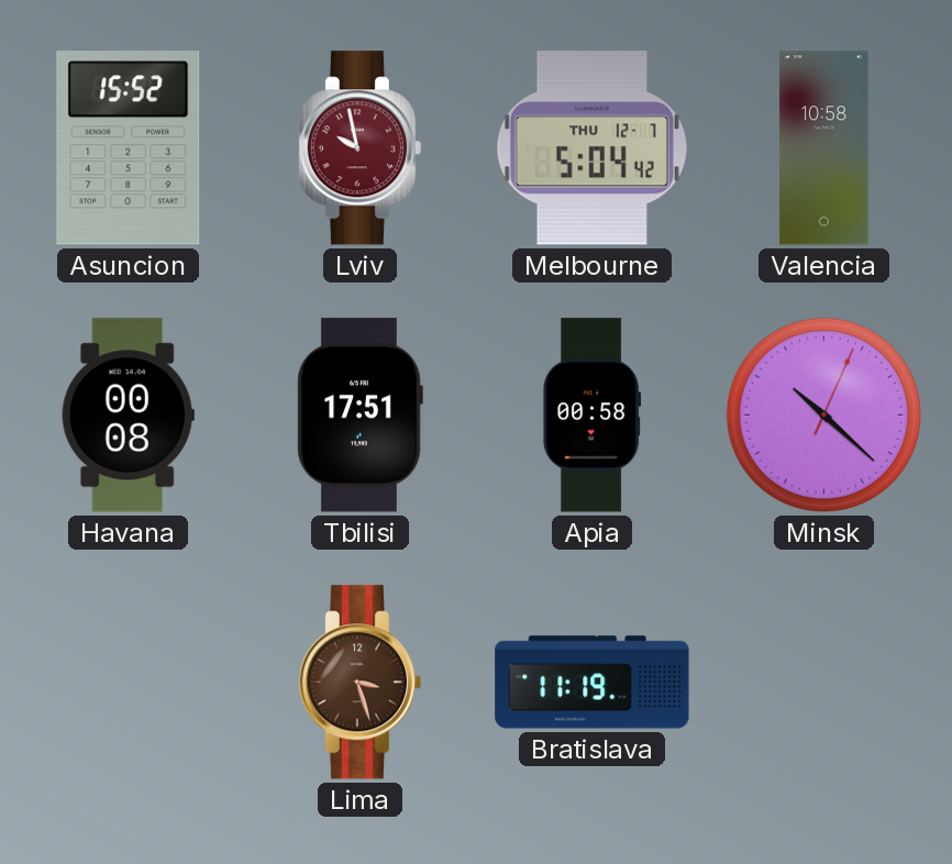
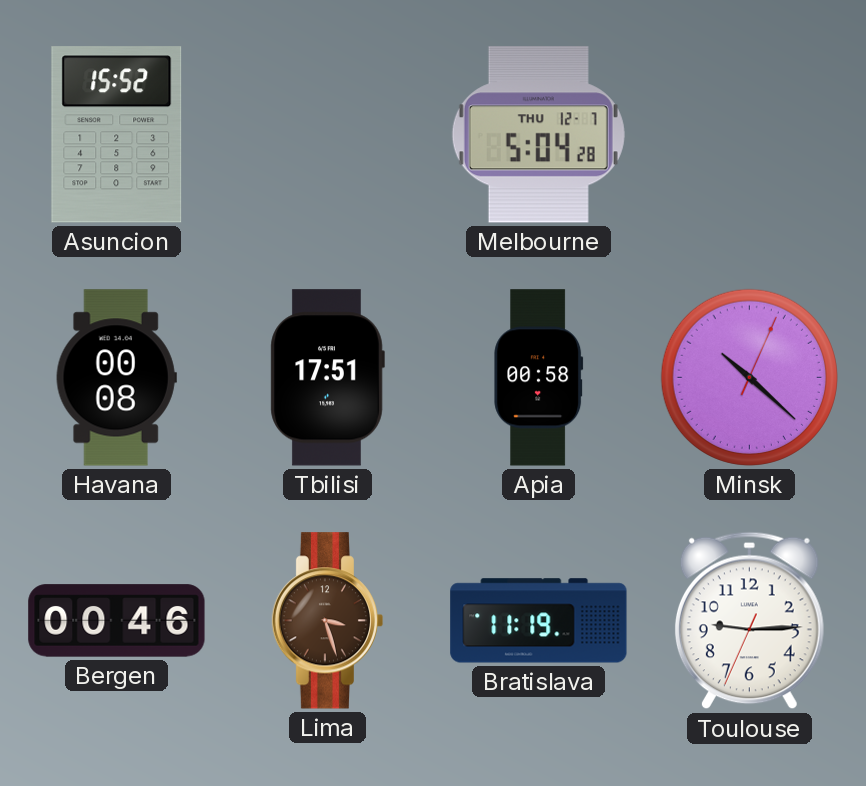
Lviv: 9:58 -> none
Melbourne: 5:04:42 -> 5:04:28
Valencia: 10:58 -> none
Bergen: none -> 00:46
Toulouse: none -> 9:14
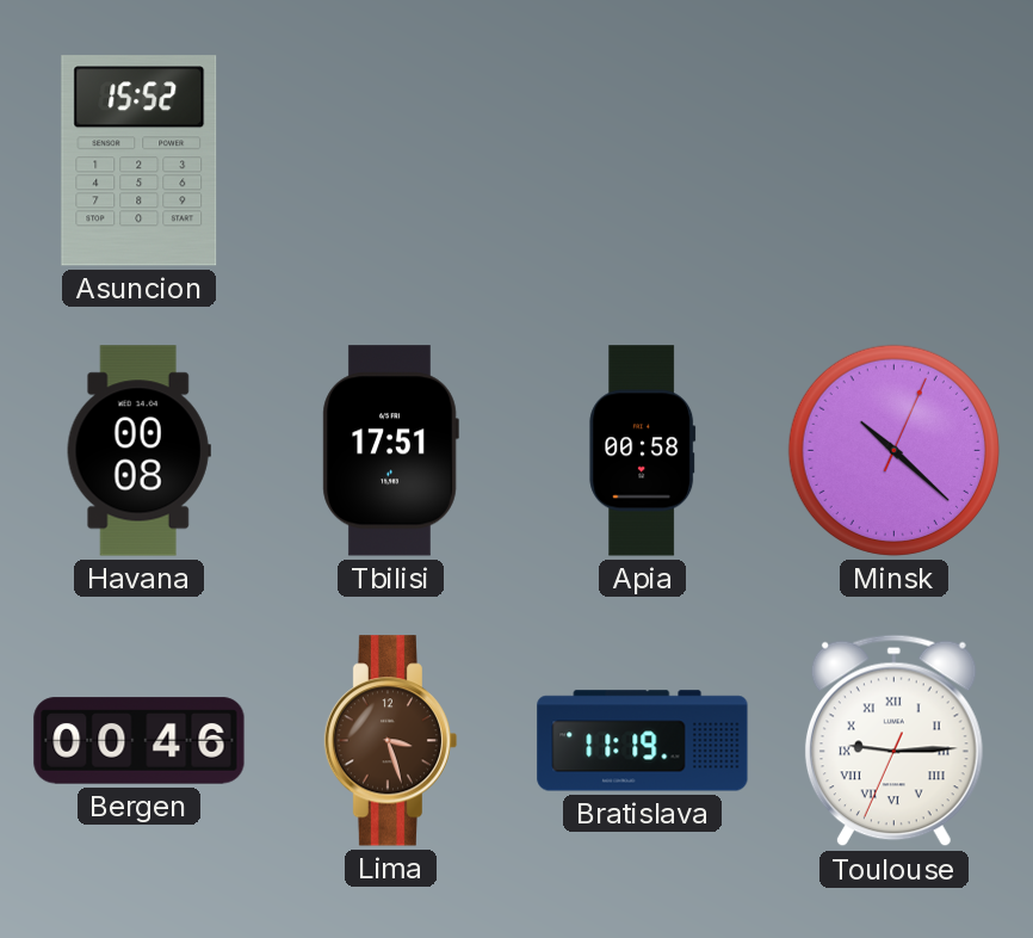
Melbourne: 5:04 -> none
Toulouse numerals: Arabic -> Roman
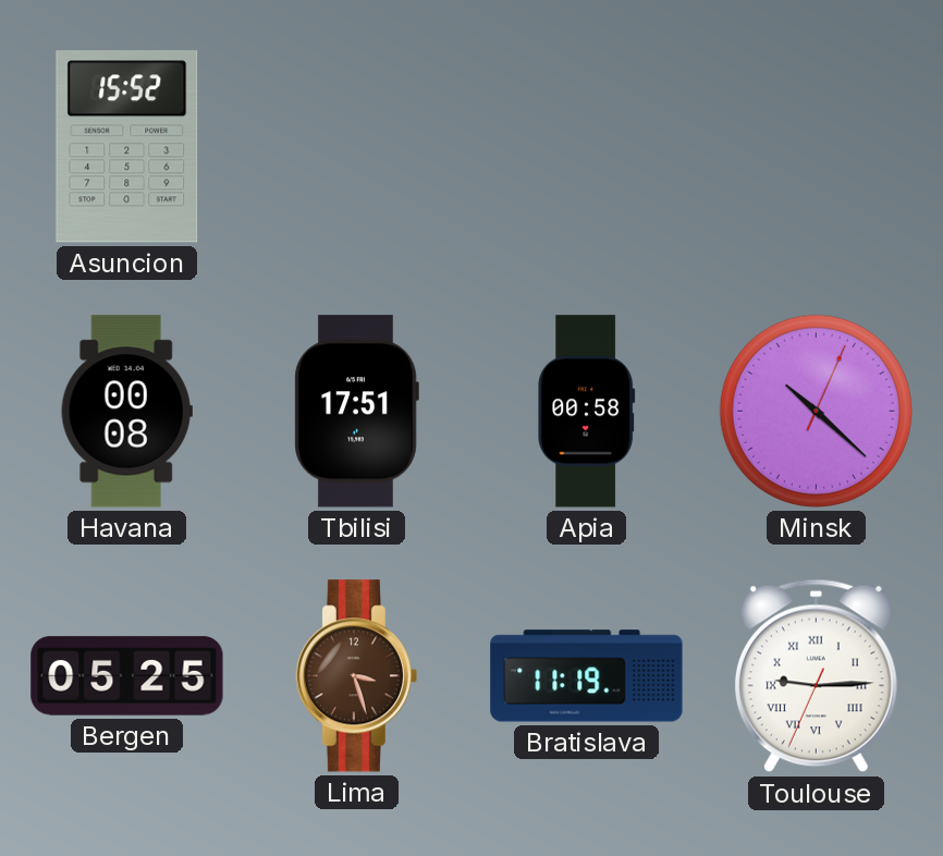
Bergen: 00:46 -> 05:25
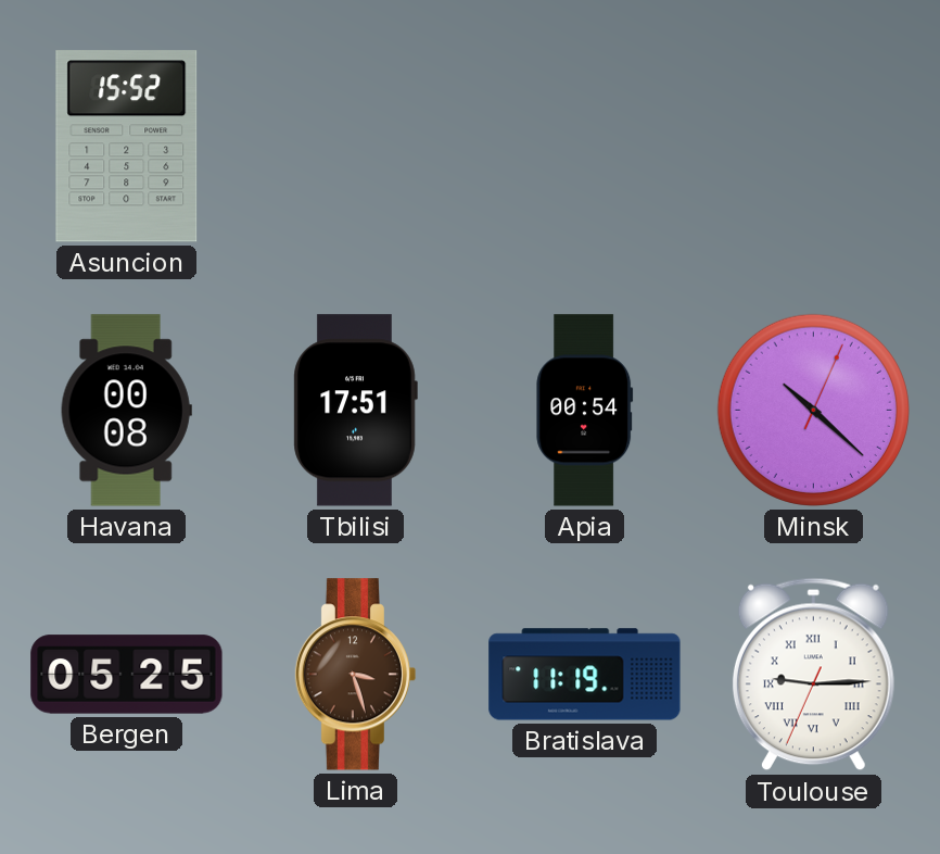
Apia: 00:58 -> 00:54
